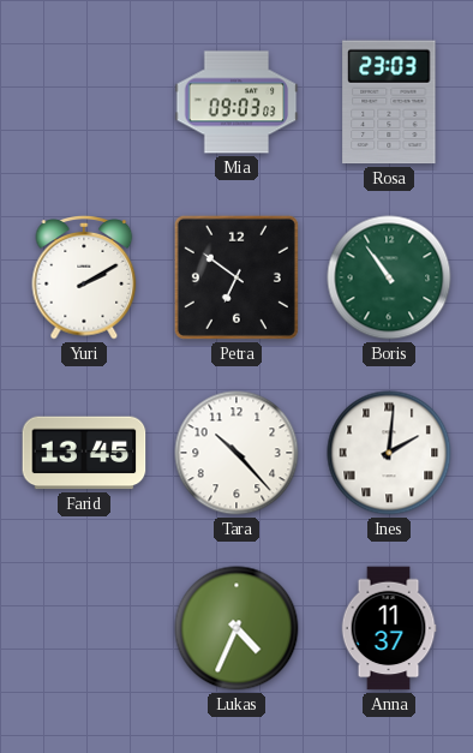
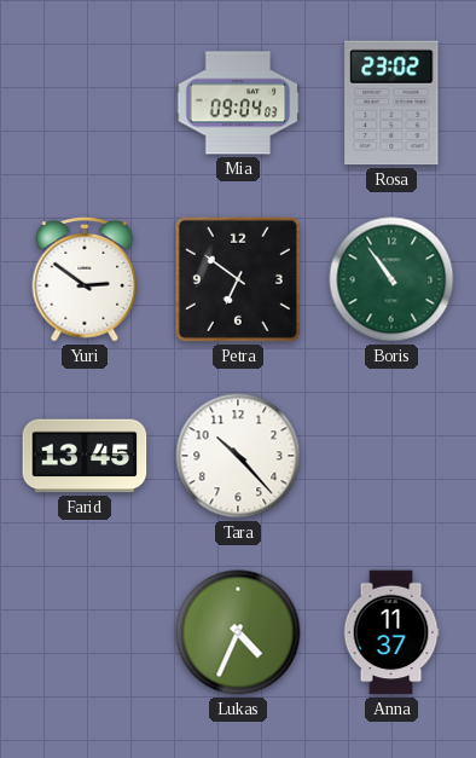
Mia: 09:03 -> 09:04
Rosa: 23:03 -> 23:02
Yuri: 2:10 -> 2:51
Ines: 2:01 -> none
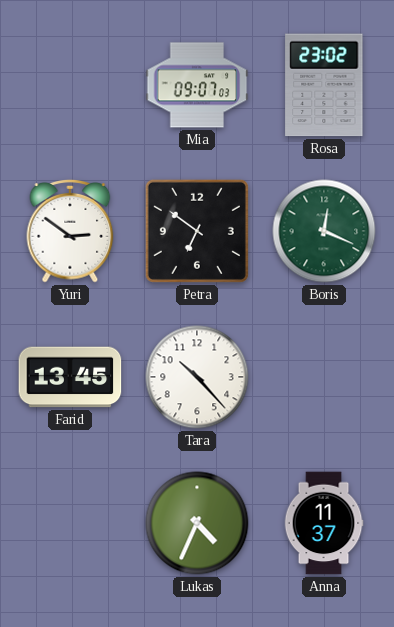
Mia: 09:04 -> 09:07
Boris: 10:54 -> 12:19
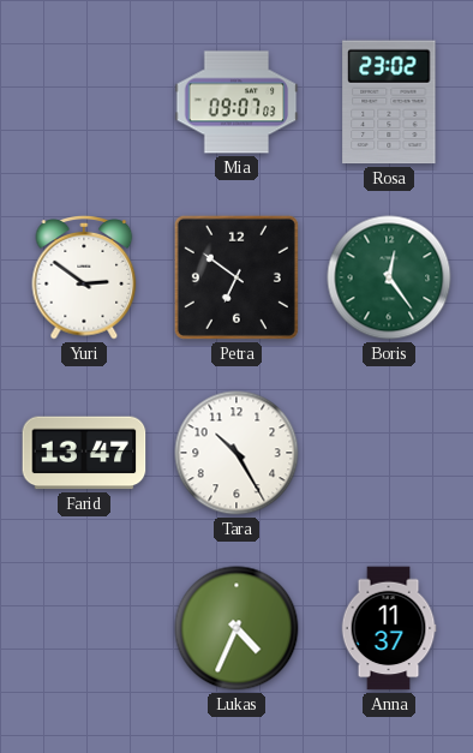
Boris: 12:19 -> 12:24
Farid: 13:45 -> 13:47
Tara: 10:23 -> 10:25
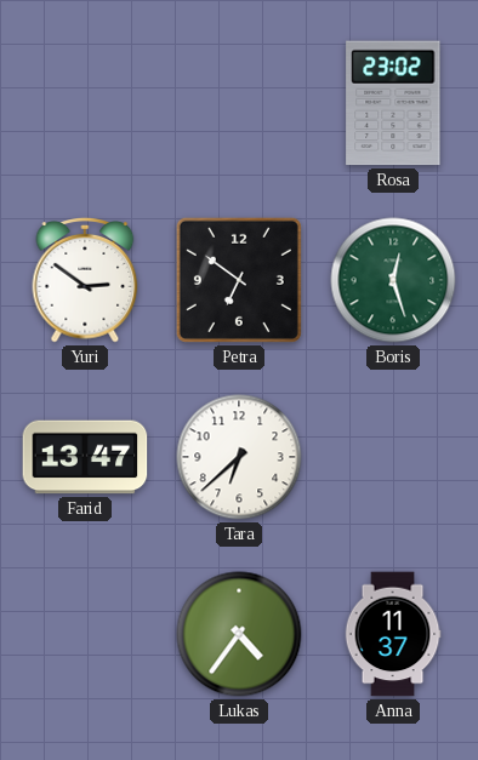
Mia: 09:07 -> none
Boris: 12:24 -> 12:27
Tara: 10:25 -> 6:38
Lukas: 4:34 -> 4:36
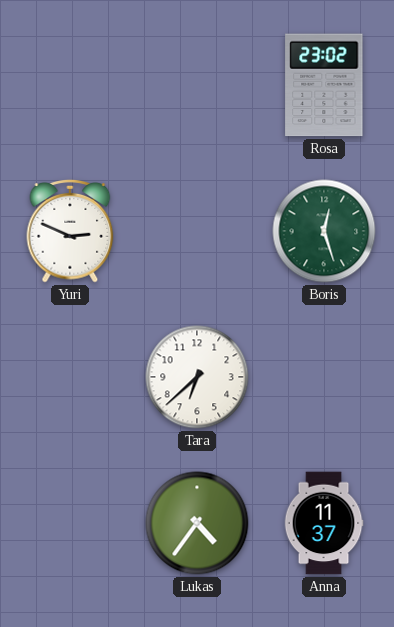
Yuri: 2:51 -> 2:49
Petra: 6:51 -> none
Farid: 13:47 -> none
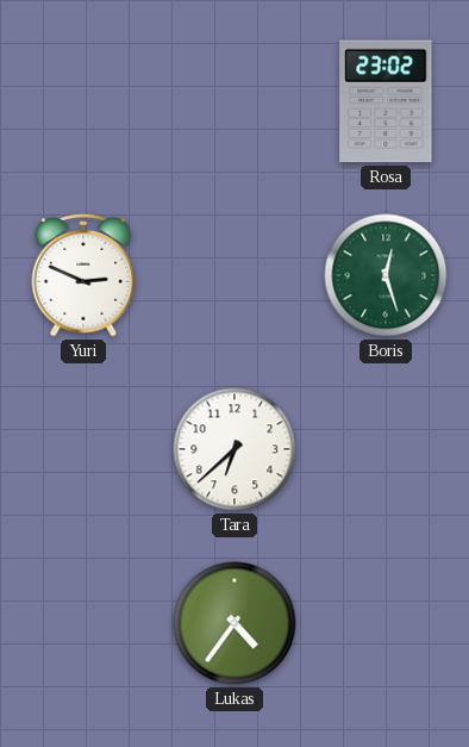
Anna: 11:37 -> none
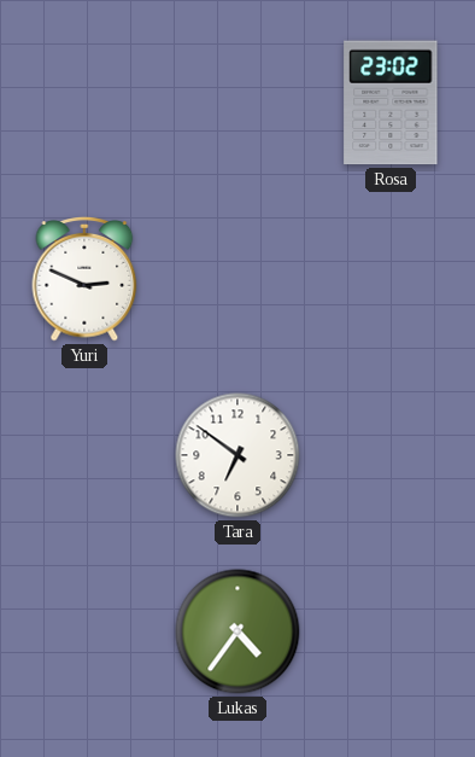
Boris: 12:27 -> none
Tara: 6:38 -> 6:51
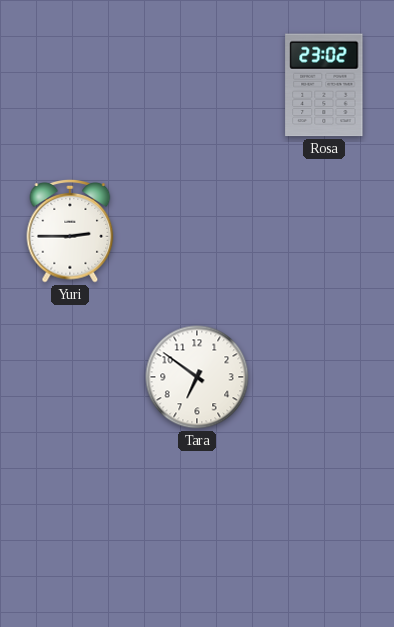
Yuri: 2:49 -> 2:45
Lukas: 4:36 -> none
